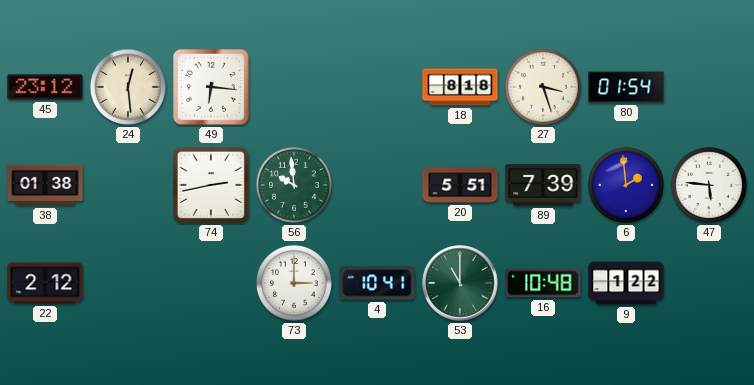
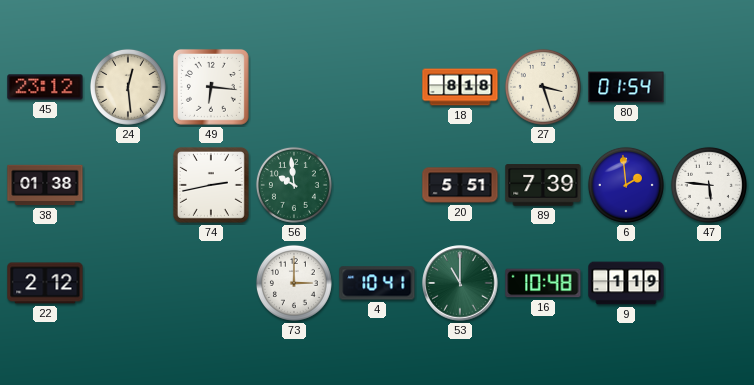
9: 1:22 -> 1:19
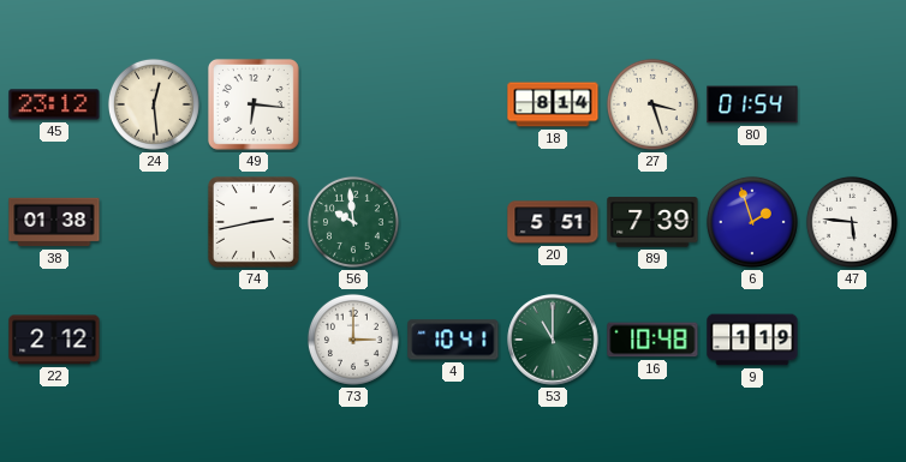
18: 8:18 -> 8:14
6: 1:59 -> 1:57
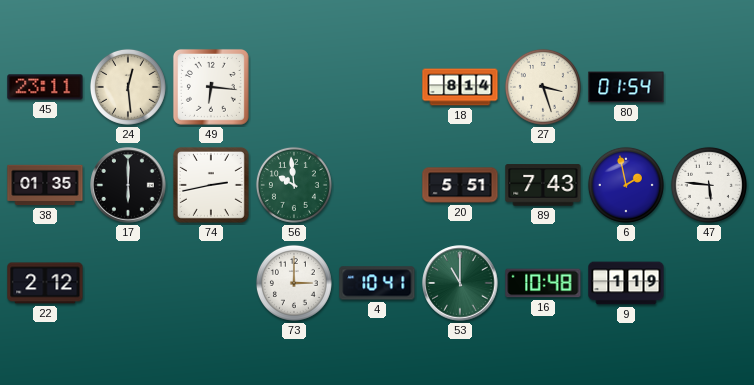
45: 23:12 -> 23:11
38: 01:38 -> 01:35
17: none -> 6:00
89: 7:39 -> 7:43
6: 1:57 -> 1:58
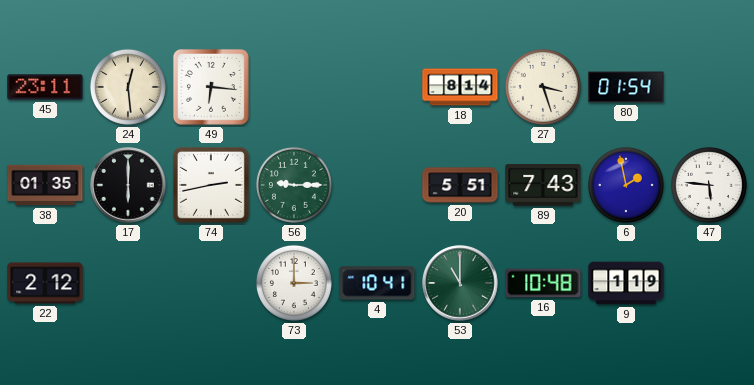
56: 9:59 -> 9:15
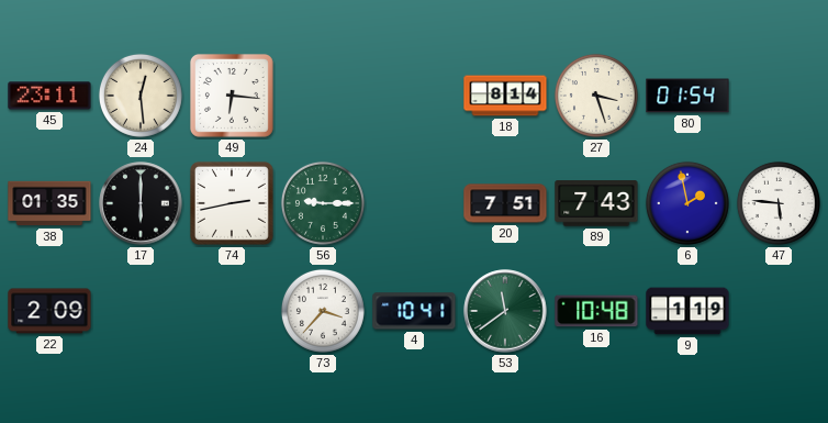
20: 5:51 -> 7:51
22: 2:12 -> 2:09
73: 3:00 -> 3:37
53: 11:00 -> 11:39
